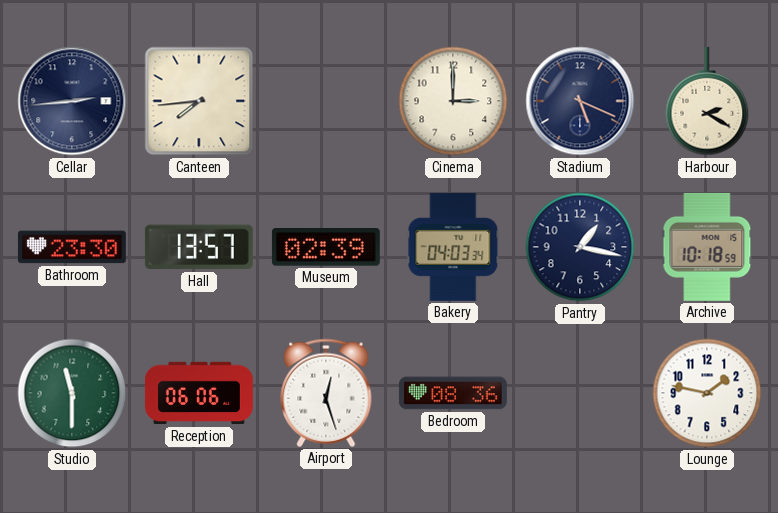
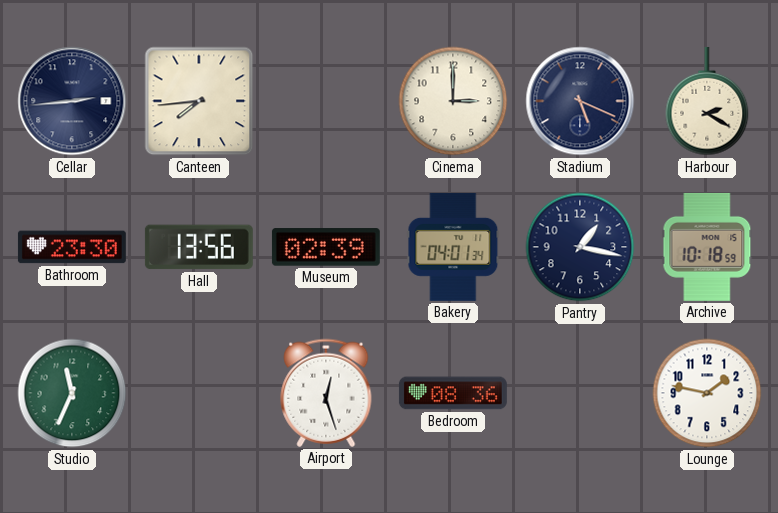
Hall: 13:57 -> 13:56
Bakery: 04:03 -> 04:01
Studio: 11:30 -> 11:34
Reception: 06:06 -> none
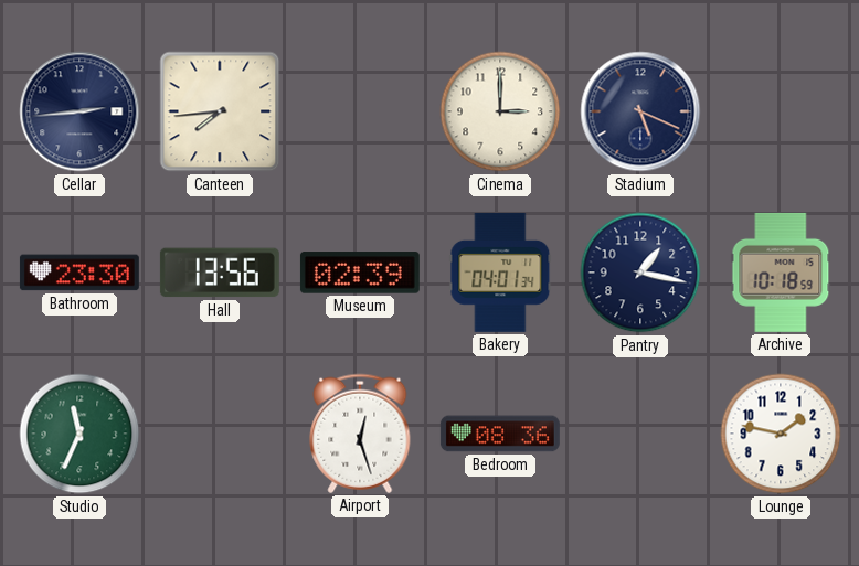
Harbour: 2:20 -> none
